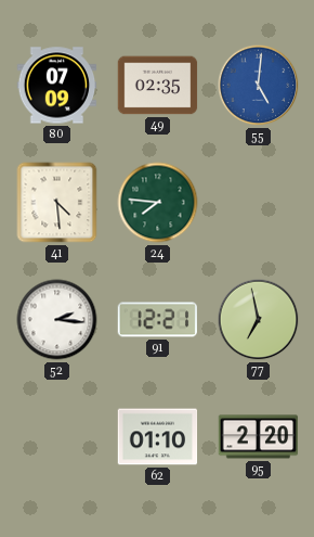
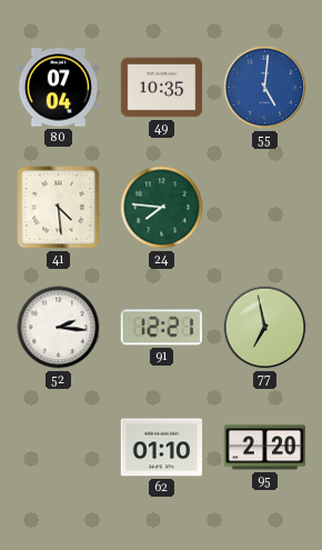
80: 07:09 -> 07:04
49: 02:35 -> 10:35
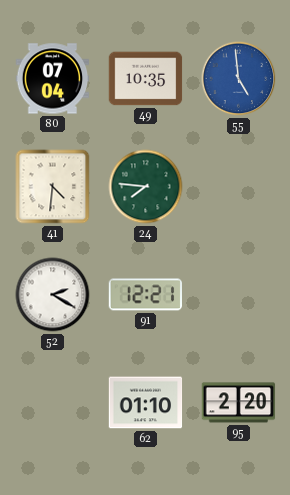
55: 5:01 -> 4:59
41: 4:29 -> 4:31
52: 2:16 -> 2:20
77: 6:58 -> none
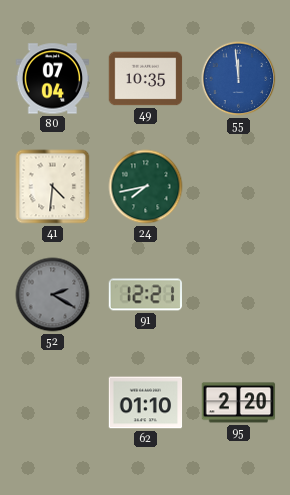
55: 4:59 -> 11:59
24: 7:46 -> 7:43
52 dial: white -> grey
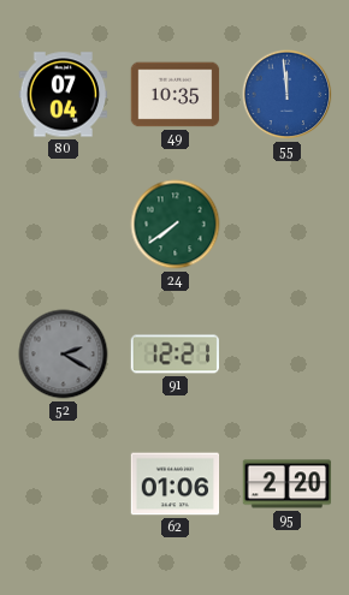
41: 4:31 -> none
24: 7:43 -> 7:39
62: 01:10 -> 01:06
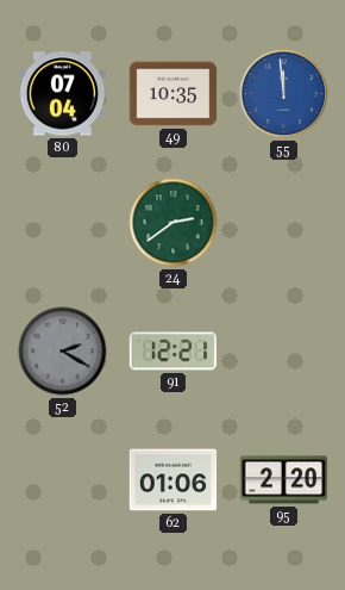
24: 7:39 -> 2:39
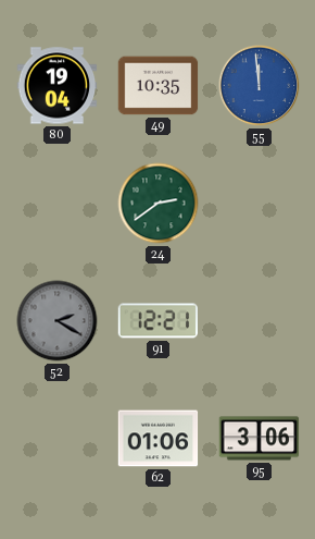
80: 07:04 -> 19:04
95: 2:20 -> 3:06
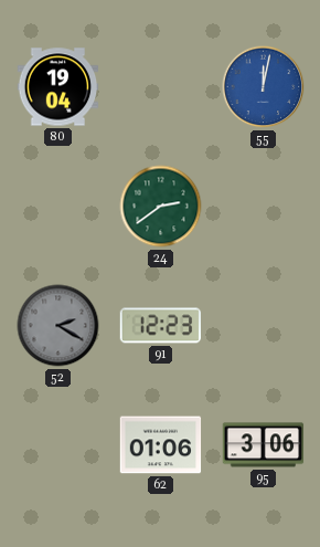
49: 10:35 -> none
55: 11:59 -> 12:02
91: 12:21 -> 12:23
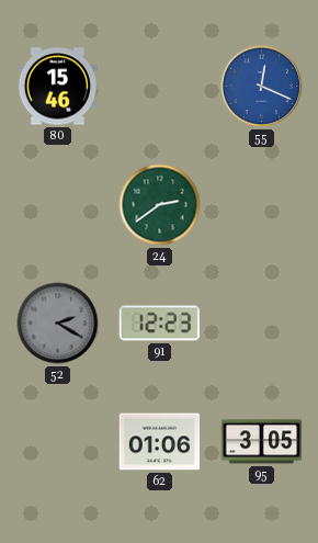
80: 19:04 -> 15:46
55: 12:02 -> 12:19
95: 3:06 -> 3:05
